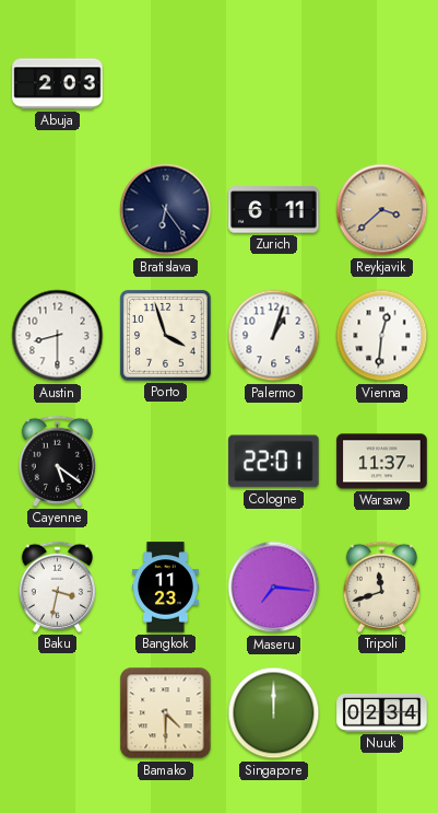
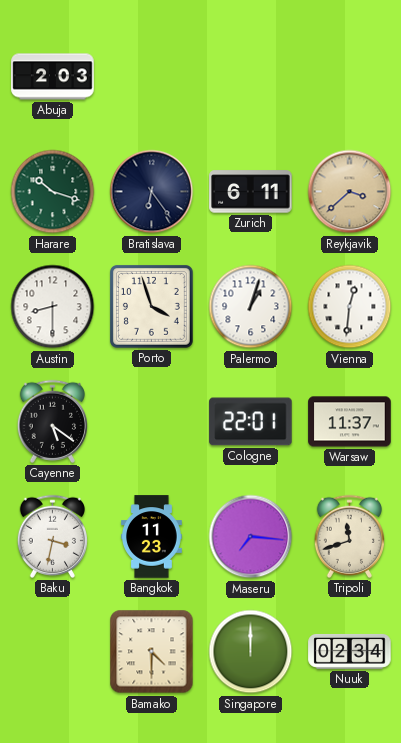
Harare: none -> 10:18
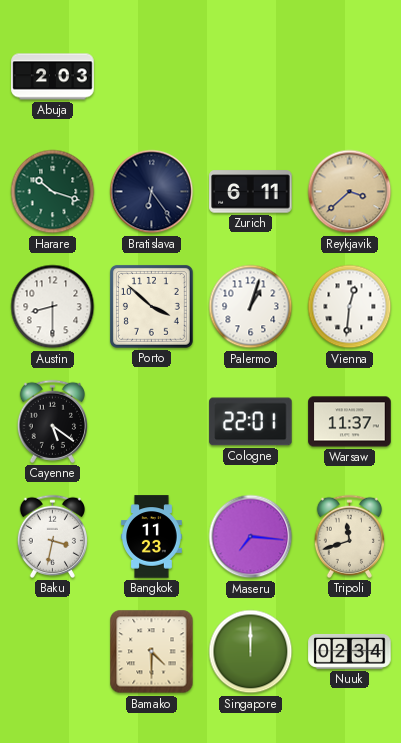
Porto: 3:57 -> 3:52
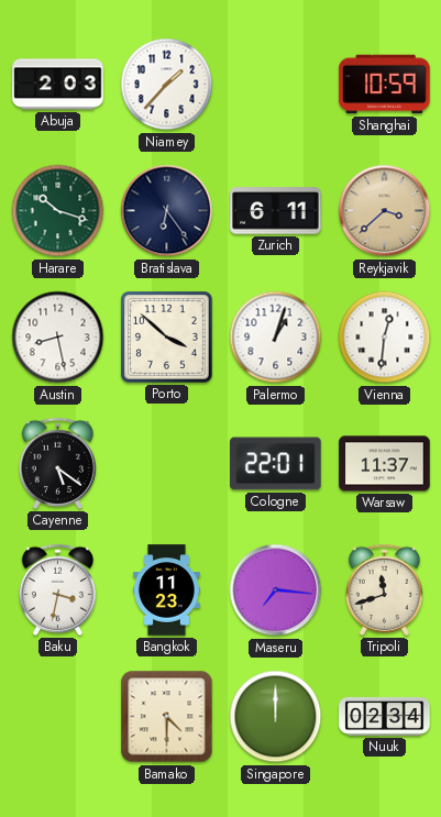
Niamey: none -> 1:37
Shanghai: none -> 10:59
Austin: 8:30 -> 8:28
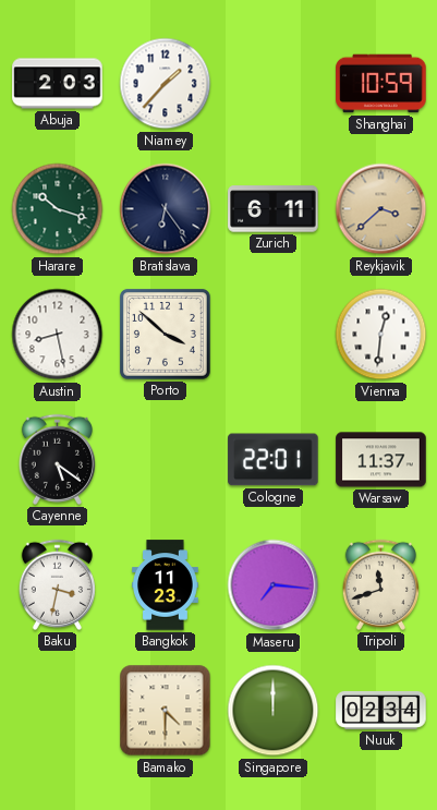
Palermo: 1:03 -> none
